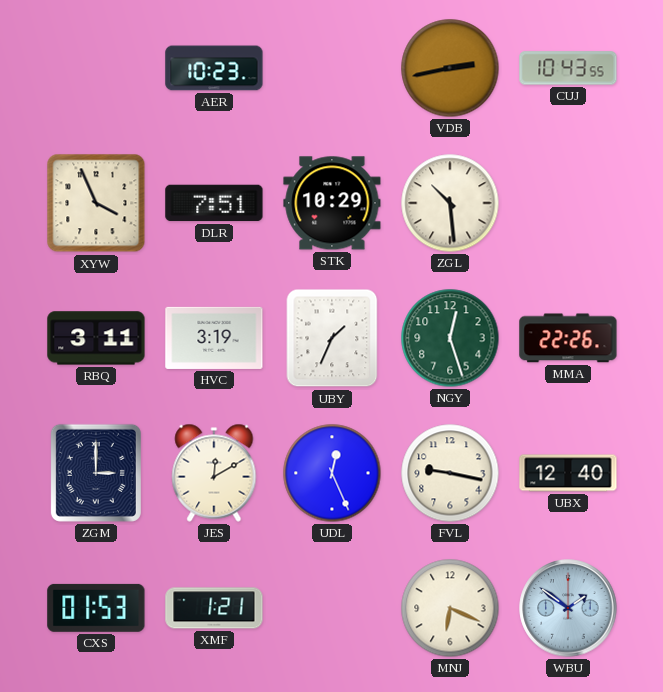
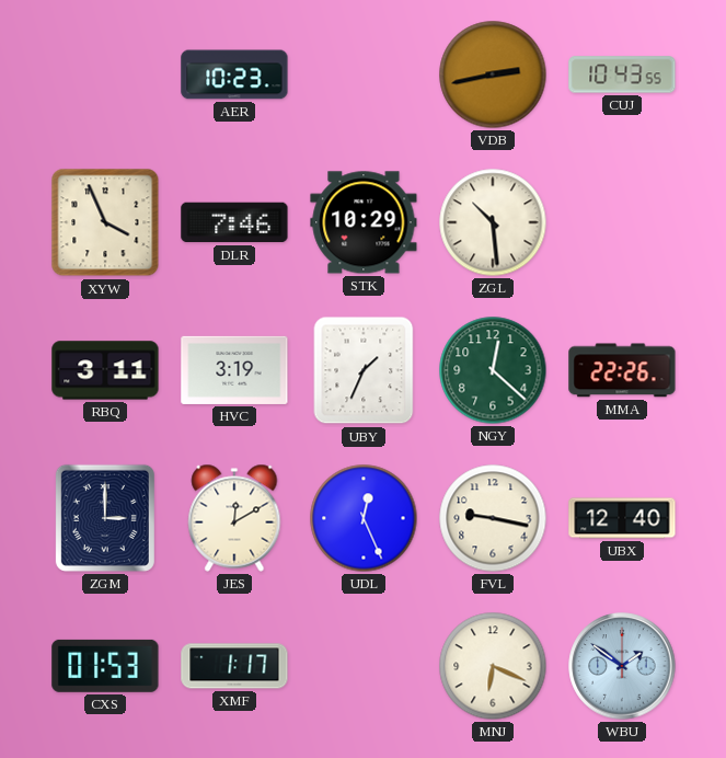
DLR: 7:51 -> 7:46
NGY: 12:27 -> 12:22
XMF: 1:21 -> 1:17
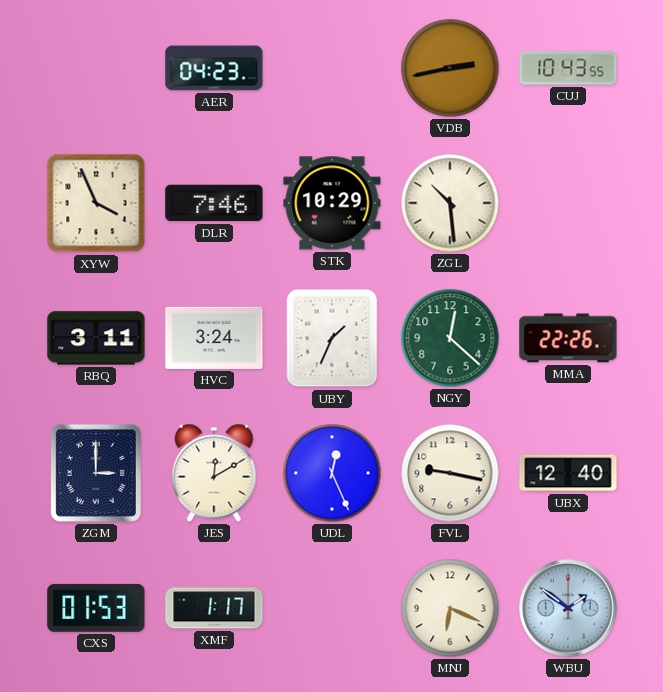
AER: 10:23 -> 04:23
HVC: 3:19 -> 3:24
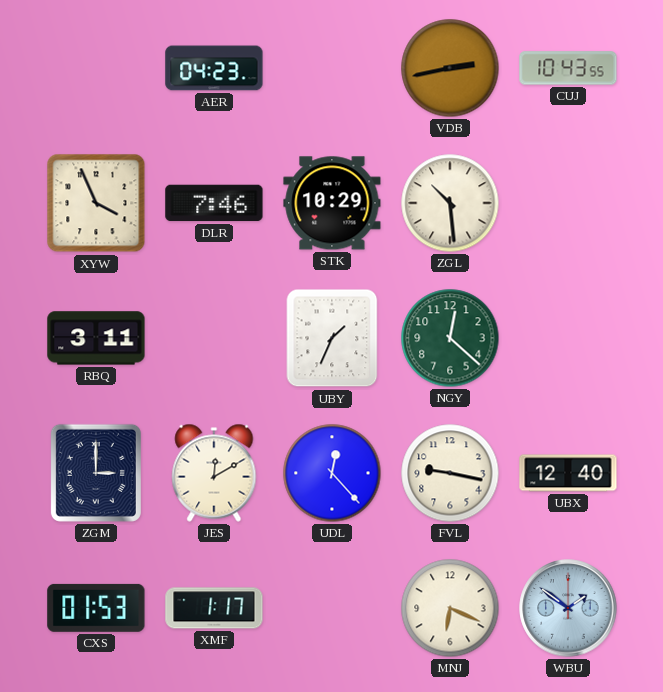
HVC: 3:24 -> none
MMA: 22:26 -> none
UDL: 12:26 -> 12:23
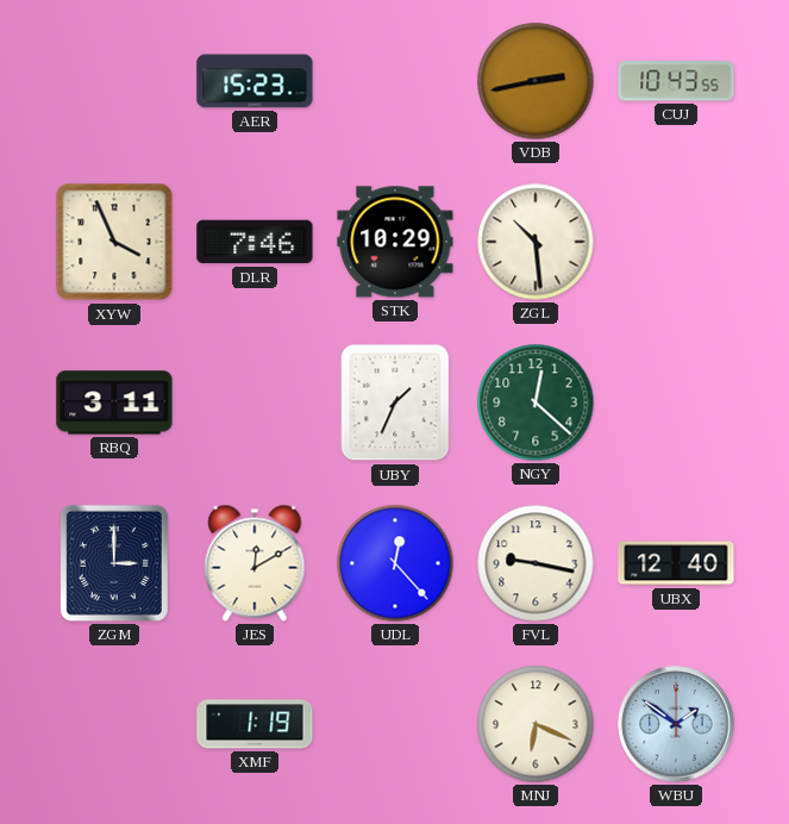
AER: 04:23 -> 15:23
CXS: 01:53 -> none
XMF: 1:17 -> 1:19
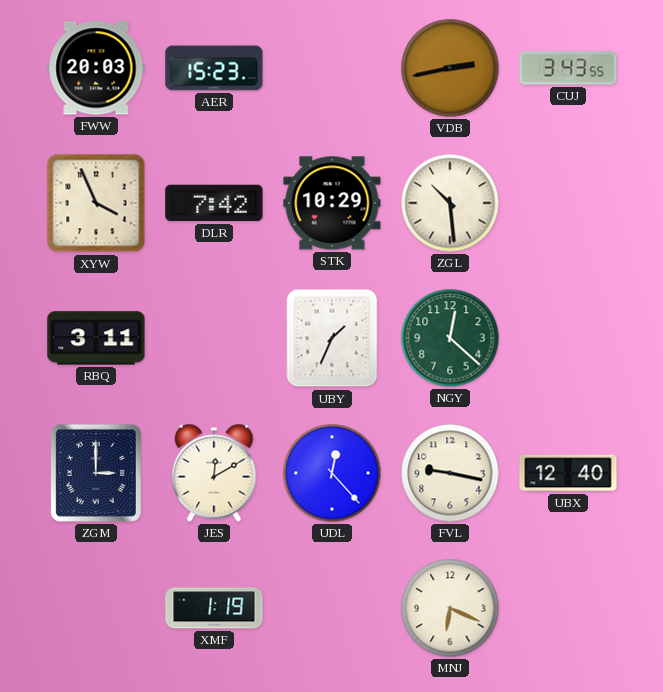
FWW: none -> 20:03
CUJ: 10:43 -> 3:43
DLR: 7:46 -> 7:42
WBU: 1:51 -> none
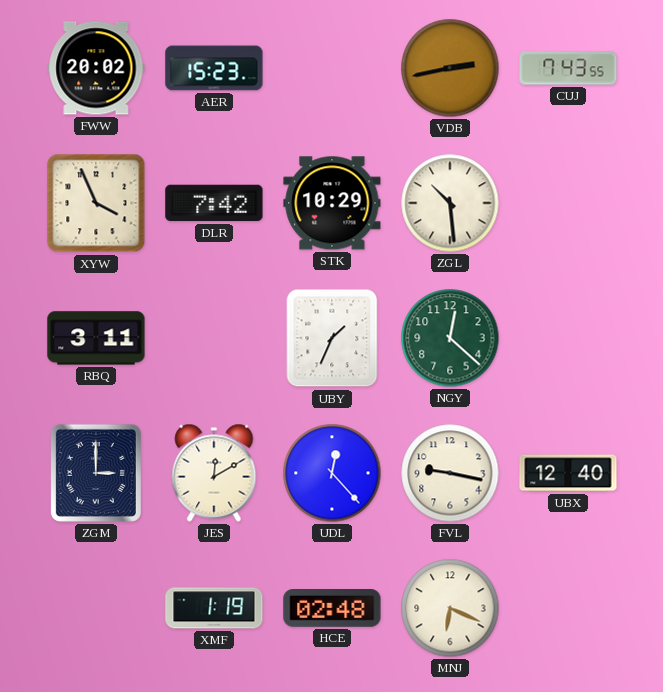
FWW: 20:03 -> 20:02
CUJ: 3:43 -> 7:43
HCE: none -> 02:48
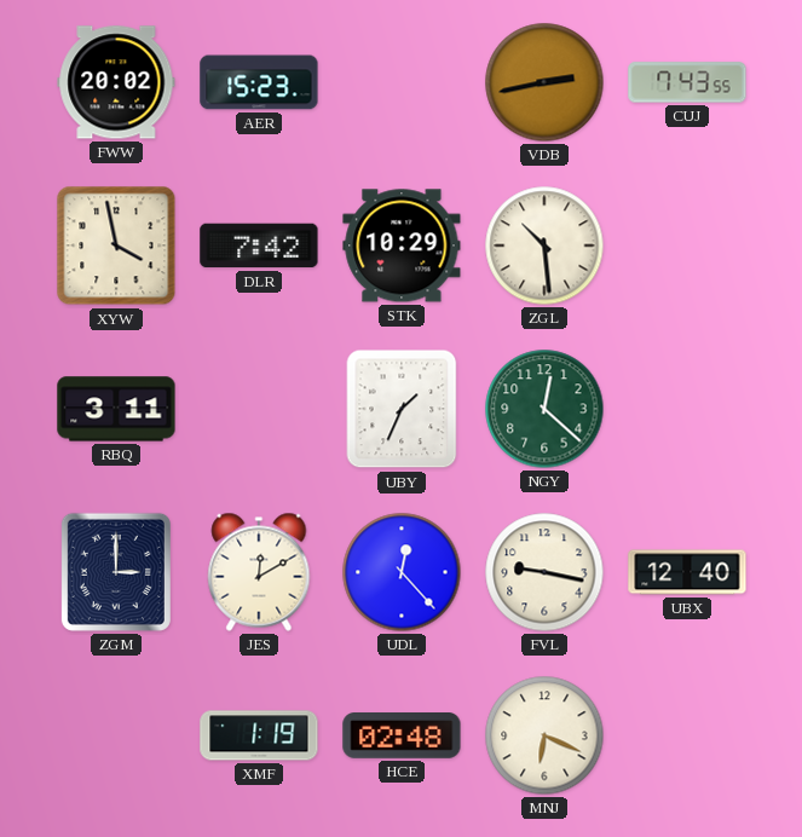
XYW: 3:56 -> 3:58
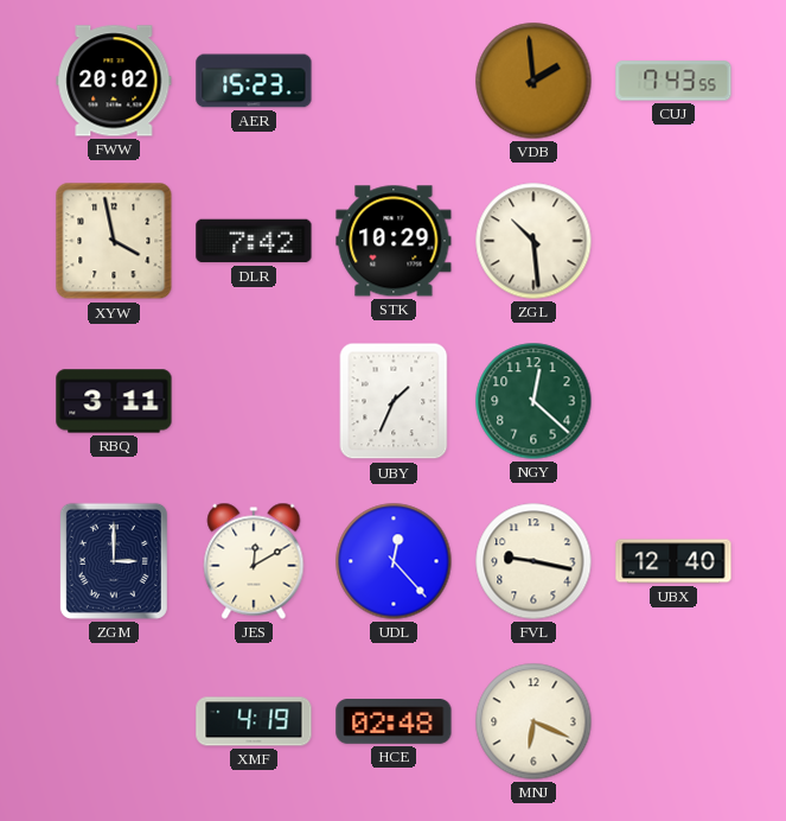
VDB: 2:43 -> 1:59
XMF: 1:19 -> 4:19
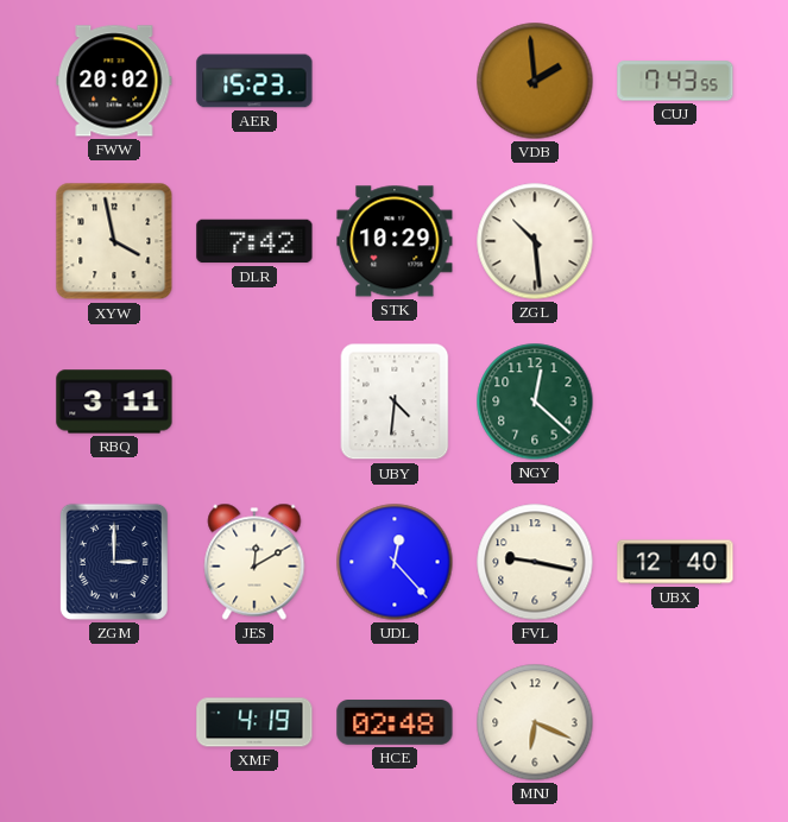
UBY: 1:34 -> 4:31
